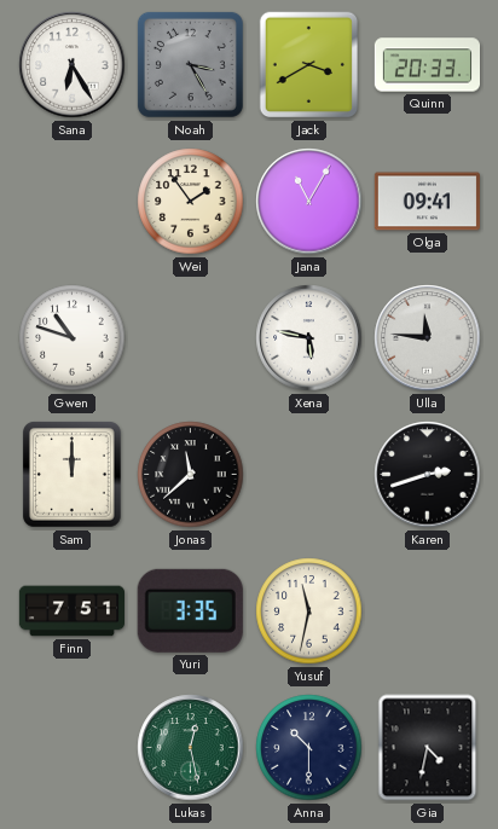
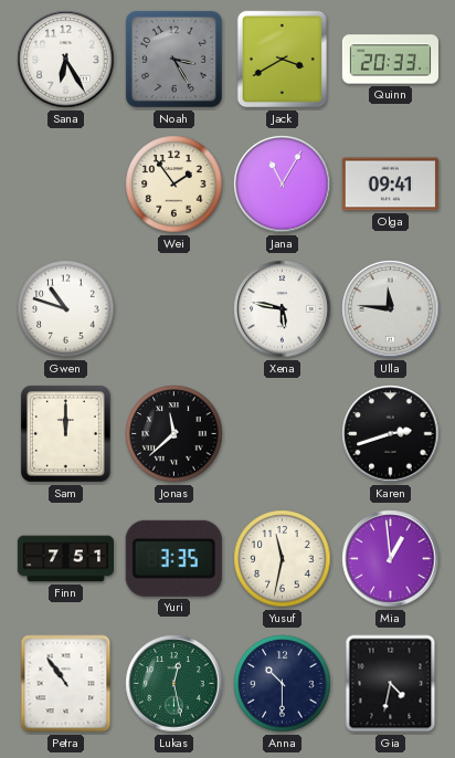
Mia: none -> 12:59
Petra: none -> 10:54
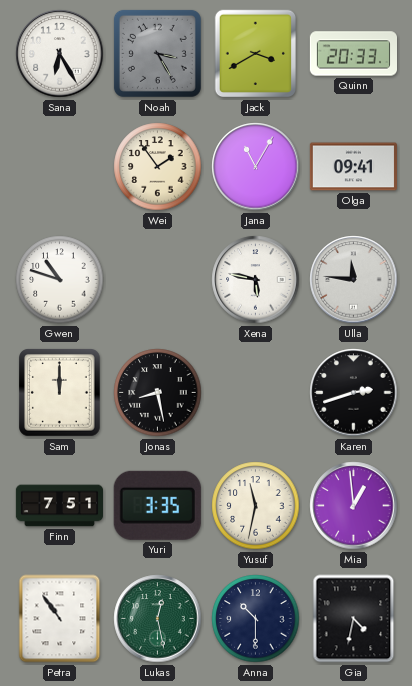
Jonas: 11:38 -> 8:28
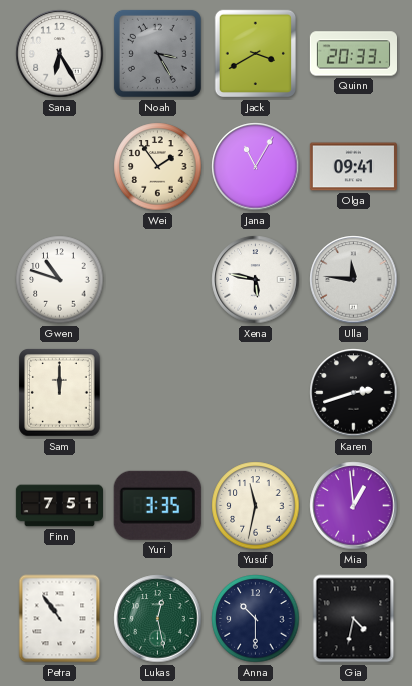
Jonas: 8:28 -> none
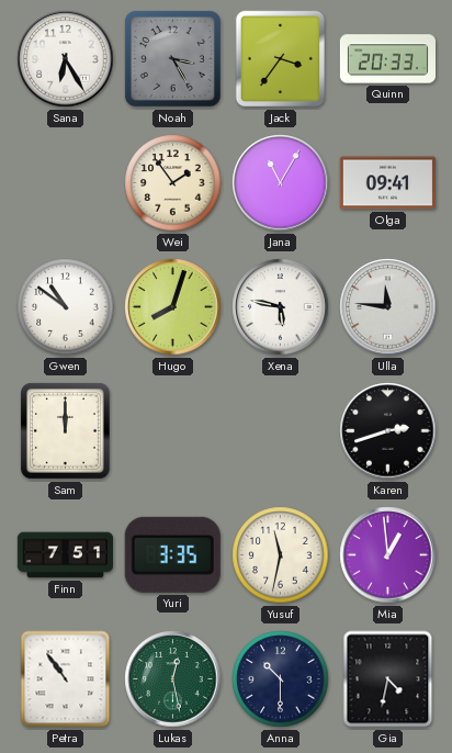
Jack: 3:40 -> 3:36
Gwen: 10:48 -> 10:51
Hugo: none -> 8:03
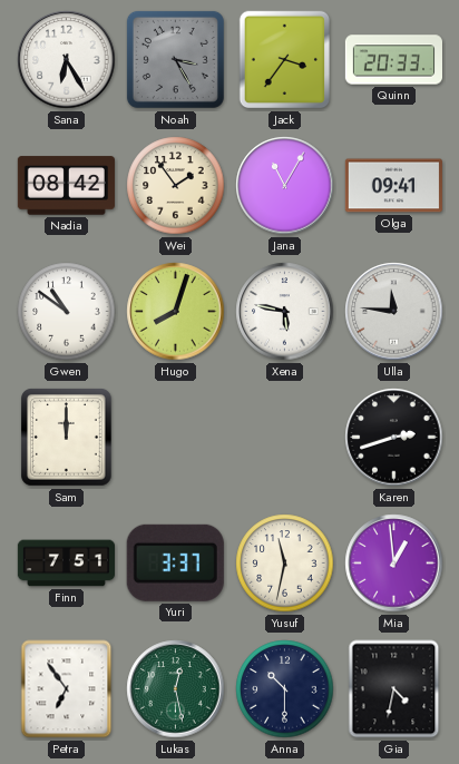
Nadia: none -> 08:42
Yuri: 3:35 -> 3:37
Petra: 10:54 -> 6:54
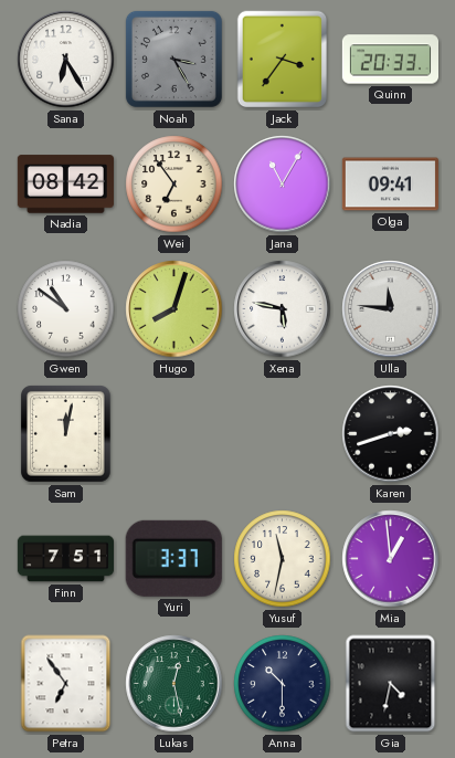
Wei: 1:54 -> 6:54
Sam: 12:00 -> 12:02
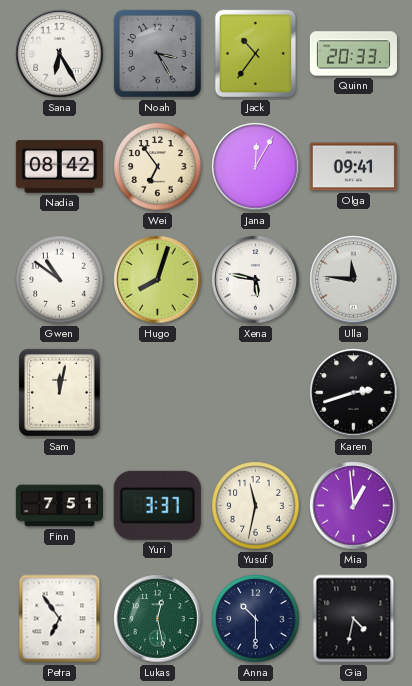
Jack: 3:36 -> 10:36
Jana: 11:05 -> 12:05
